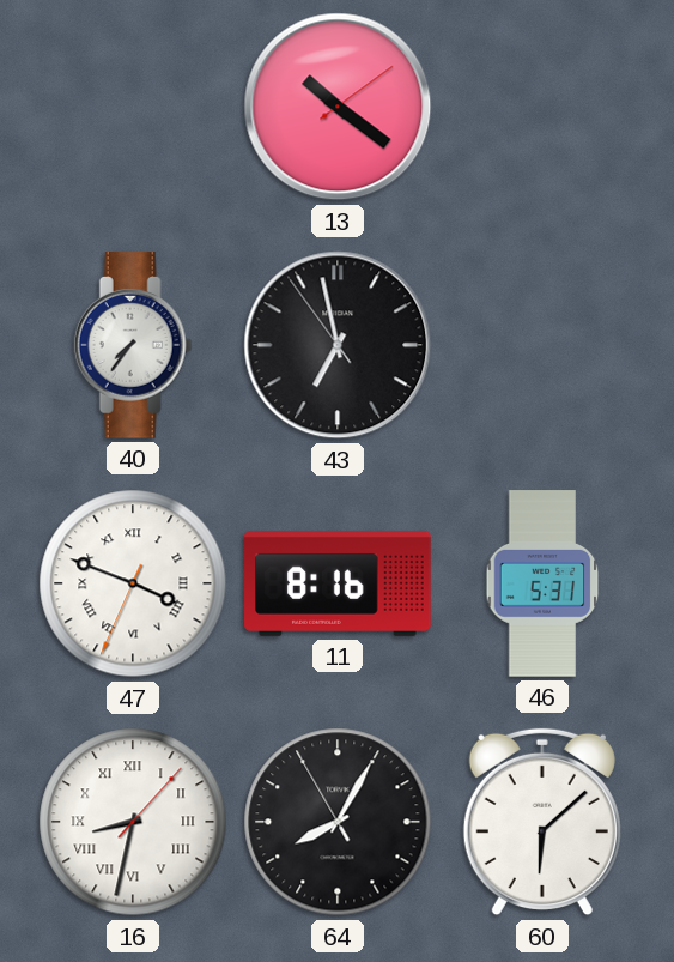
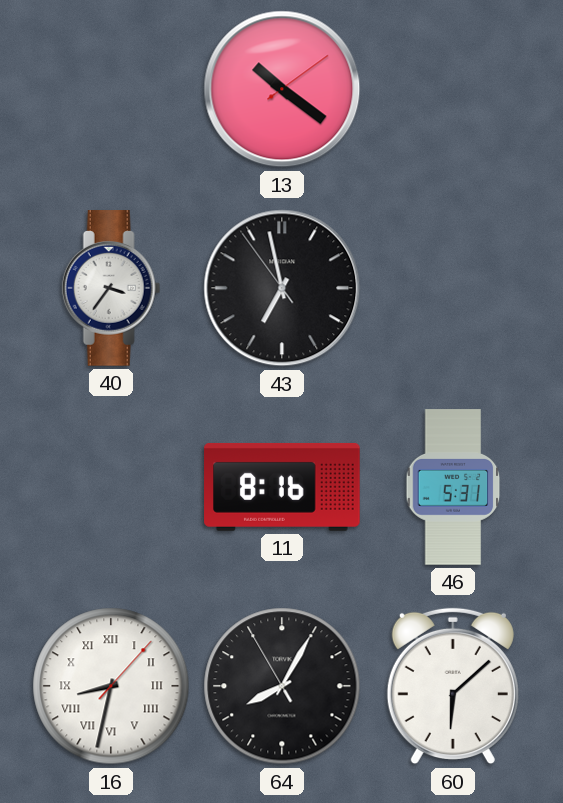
40: 7:36 -> 3:36
47: 3:48 -> none
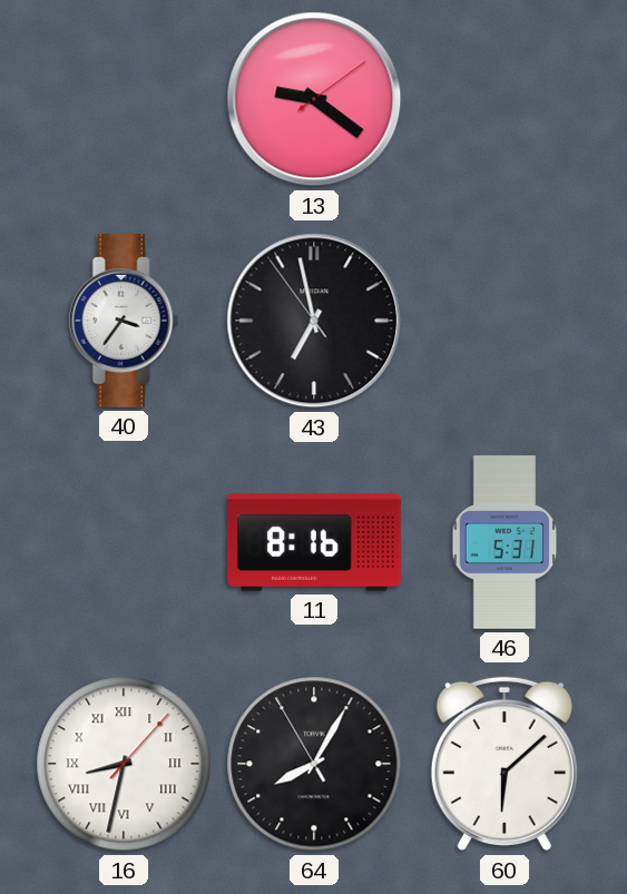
13: 10:21 -> 9:21
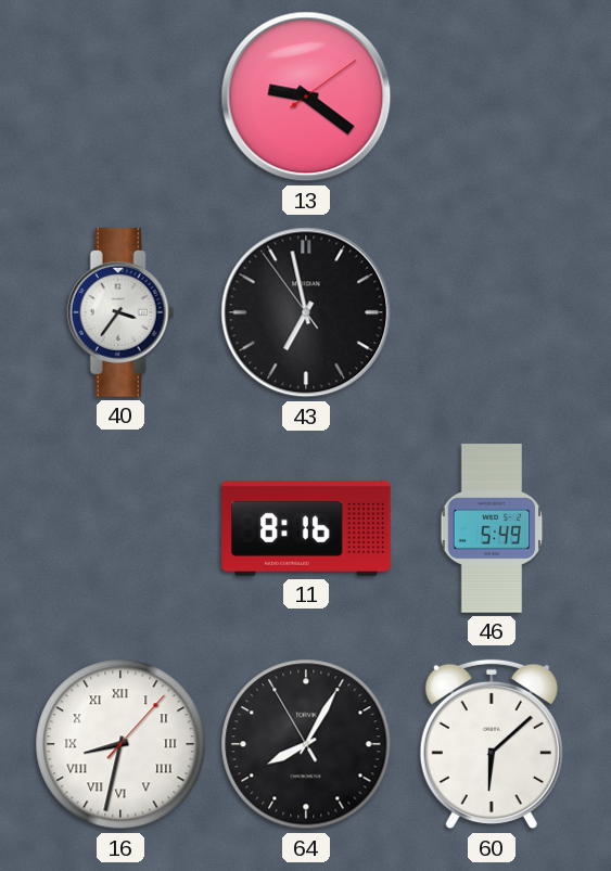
46: 5:31 -> 5:49
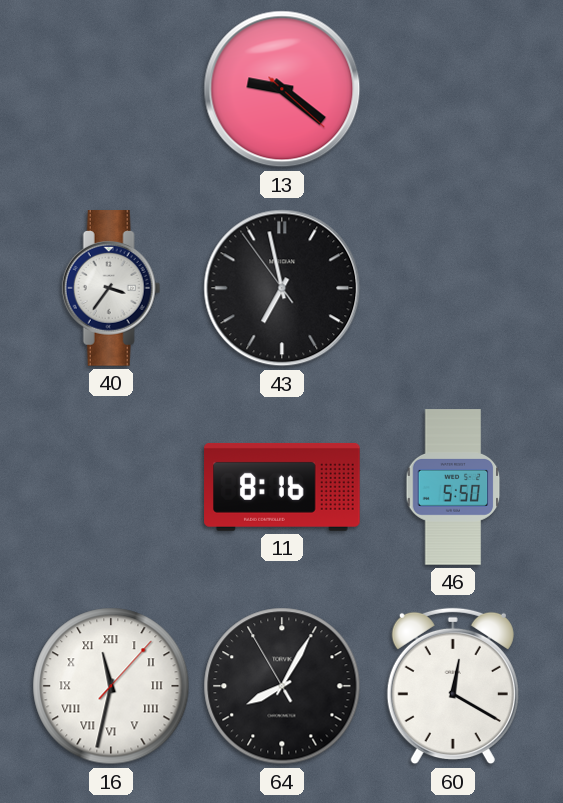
13: 9:21:09 -> 9:21:22
46: 5:49 -> 5:50
16: 8:32 -> 11:32
60: 6:08 -> 12:20
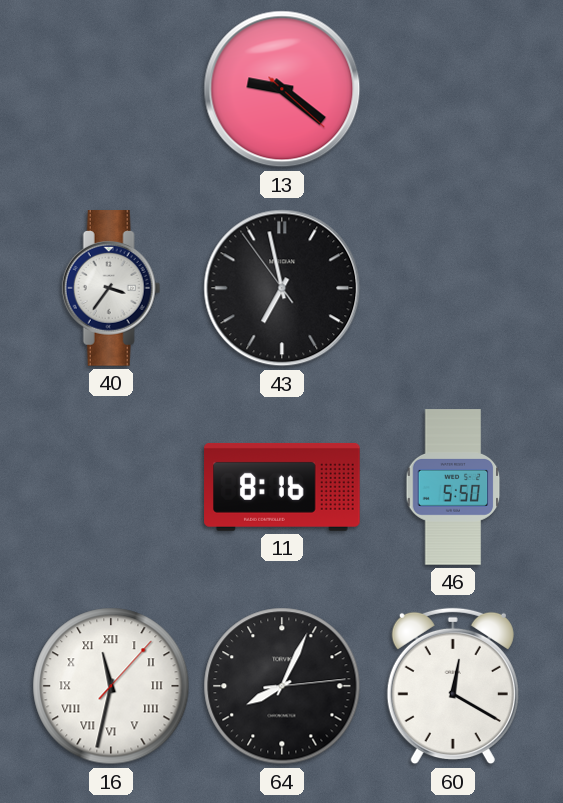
64: 8:04:55 -> 8:04:14
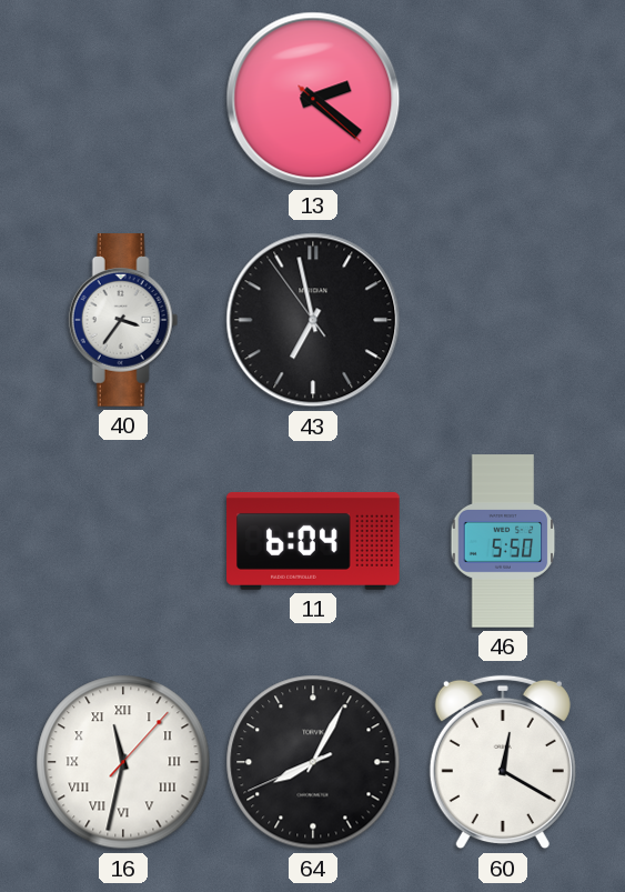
13: 9:21 -> 2:21
11: 8:16 -> 6:04
64: 8:04:14 -> 8:04:41
